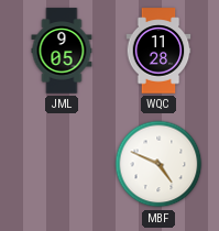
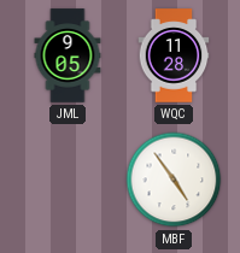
MBF: 4:49 -> 4:54
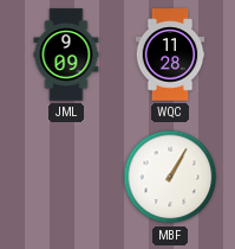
JML: 9:05 -> 9:09
MBF: 4:54 -> 1:05
